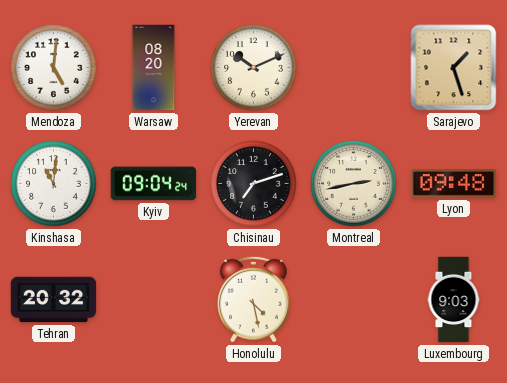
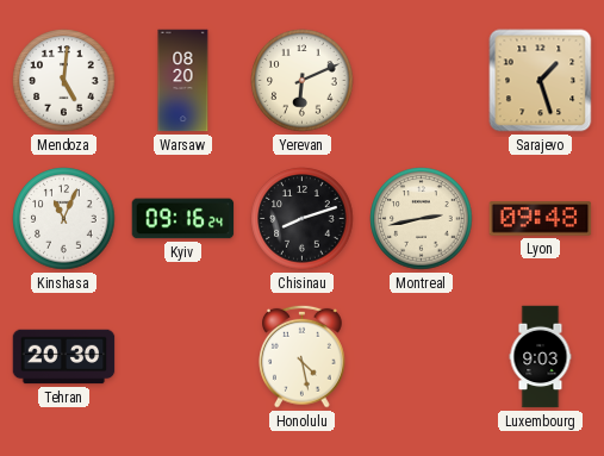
Yerevan: 10:11 -> 6:11
Kinshasa: 11:01 -> 11:04
Kyiv: 09:04 -> 09:16
Chisinau: 7:12 -> 8:12
Tehran: 20:32 -> 20:30
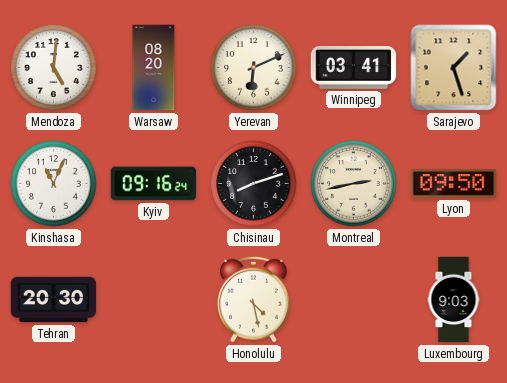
Winnipeg: none -> 03:41
Lyon: 09:48 -> 09:50
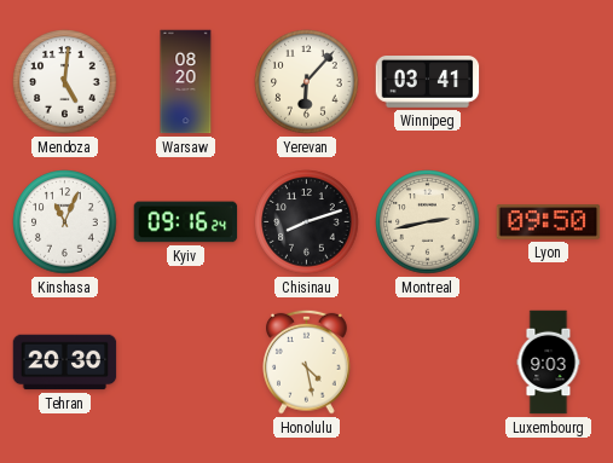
Yerevan: 6:11 -> 6:07
Sarajevo: 1:27 -> none
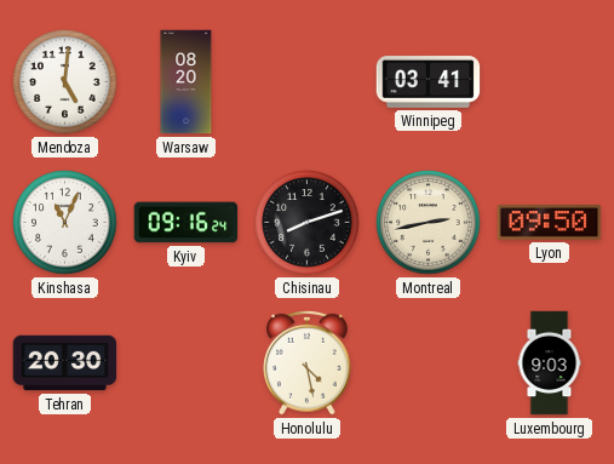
Yerevan: 6:07 -> none
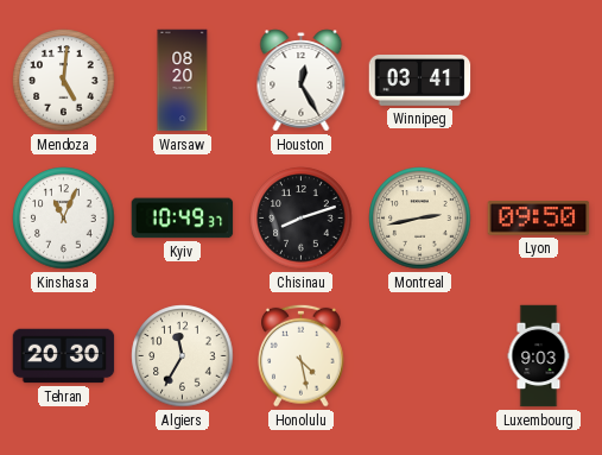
Houston: none -> 12:25
Kyiv: 09:16 -> 10:49
Algiers: none -> 11:35
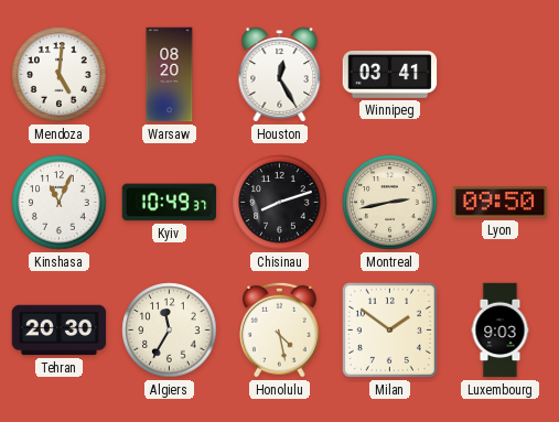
Milan: none -> 1:51
